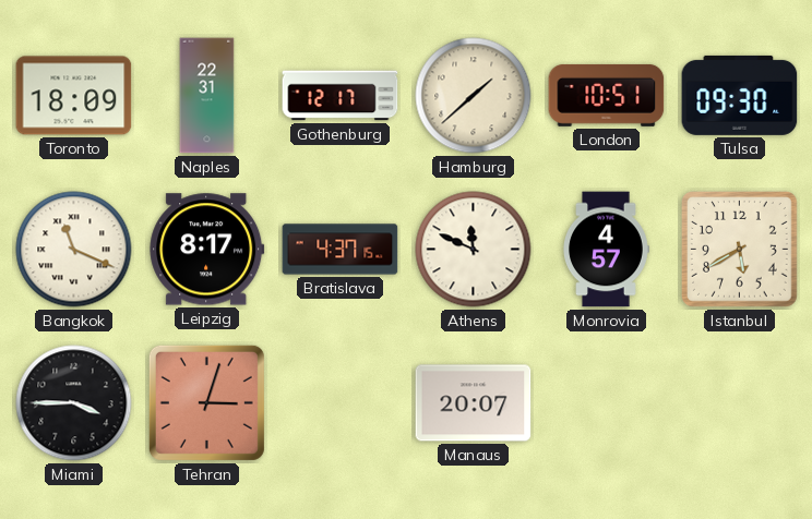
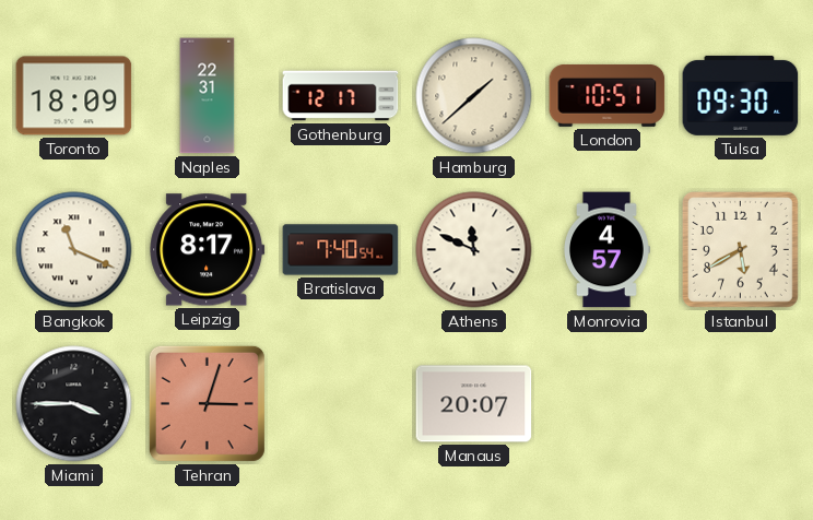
Bratislava: 4:37 -> 7:40
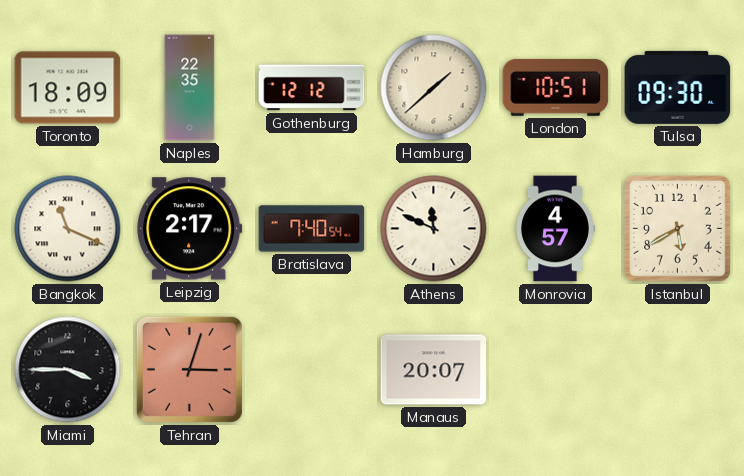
Naples: 22:31 -> 22:35
Gothenburg: 12:17 -> 12:12
Leipzig: 8:17 -> 2:17
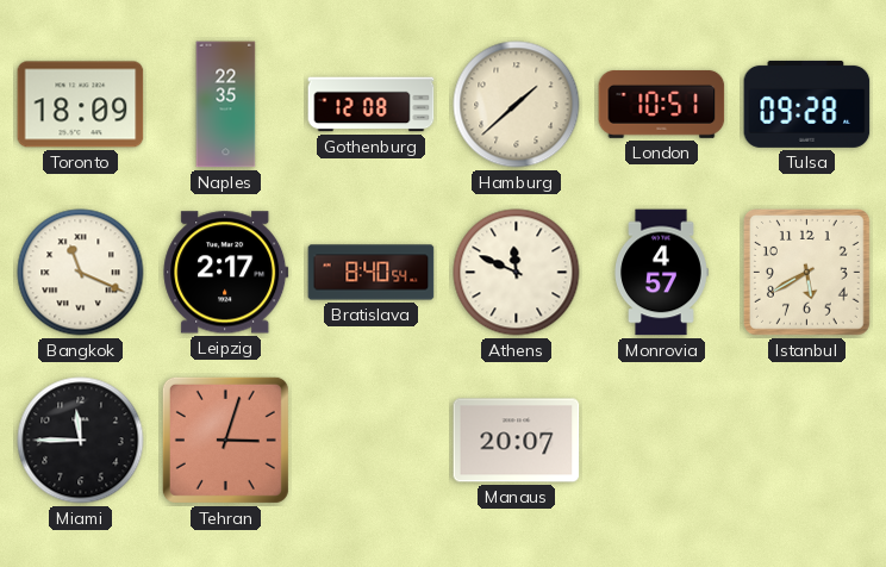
Gothenburg: 12:12 -> 12:08
Tulsa: 09:30 -> 09:28
Bratislava: 7:40 -> 8:40
Miami: 3:45 -> 11:45
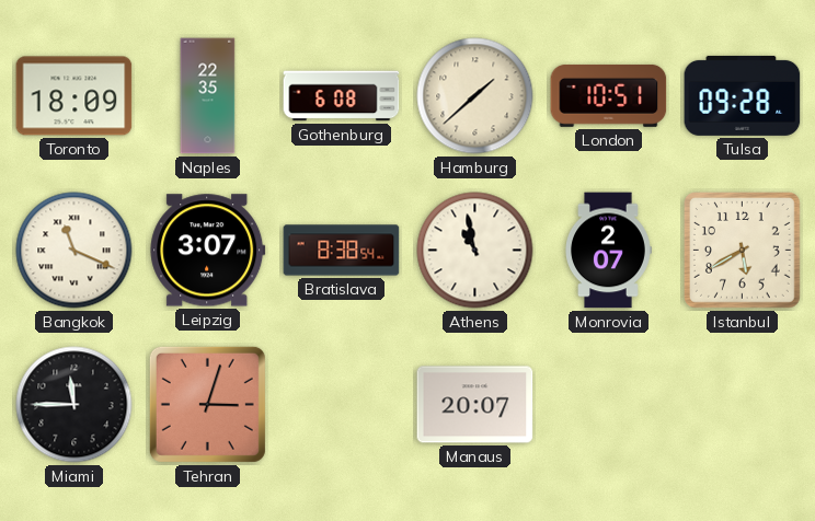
Gothenburg: 12:08 -> 6:08
Leipzig: 2:17 -> 3:07
Bratislava: 8:40 -> 8:38
Athens: 11:49 -> 10:58
Monrovia: 4:57 -> 2:07
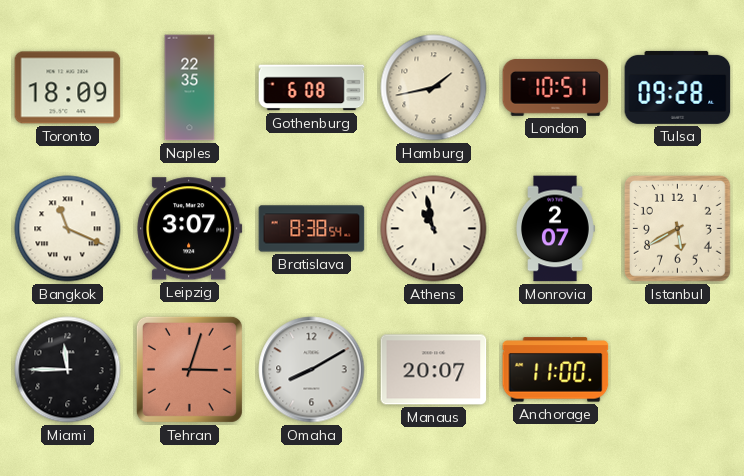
Hamburg: 1:38 -> 1:43
Omaha: none -> 8:10
Anchorage: none -> 11:00
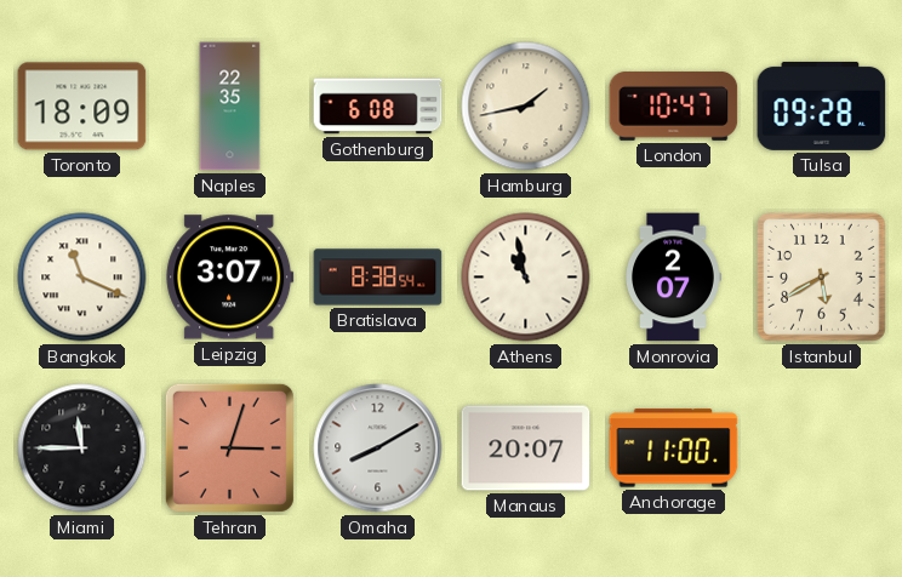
London: 10:51 -> 10:47
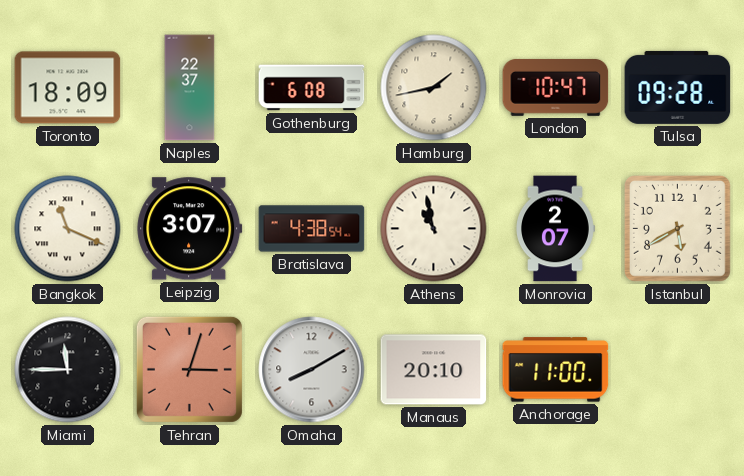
Naples: 22:35 -> 22:37
Bratislava: 8:38 -> 4:38
Manaus: 20:07 -> 20:10
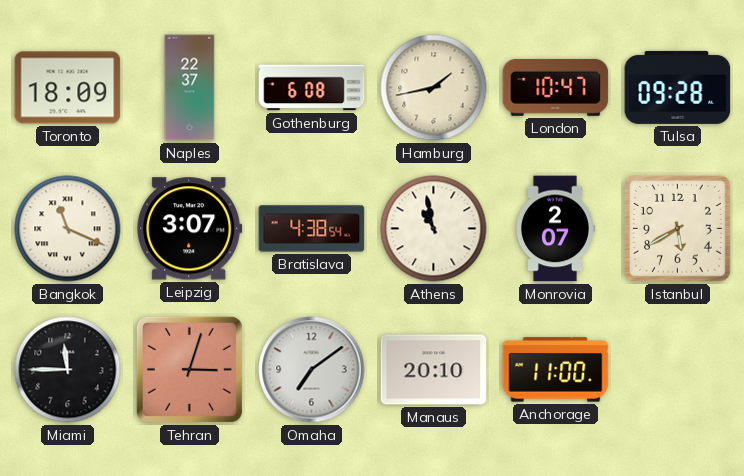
Omaha: 8:10 -> 7:09
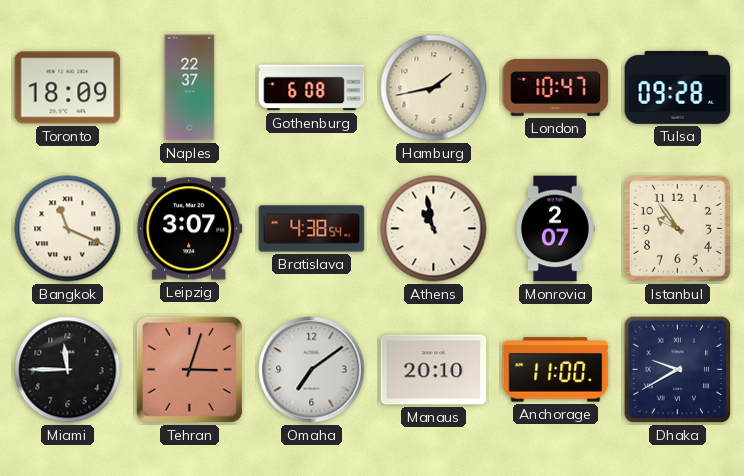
Istanbul: 5:40 -> 9:54
Dhaka: none -> 9:40
